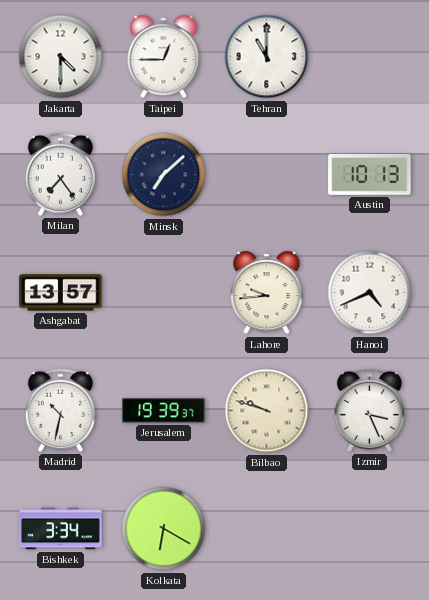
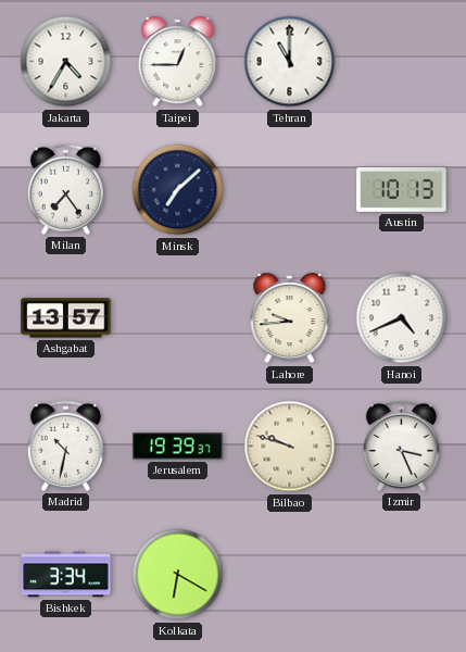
Jakarta: 4:30 -> 4:35
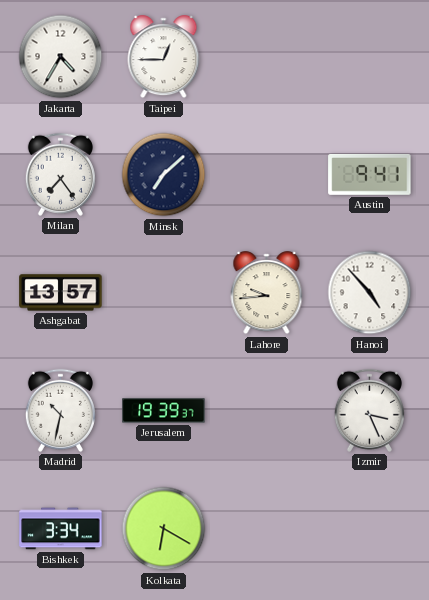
Tehran: 11:00 -> none
Austin: 10:13 -> 9:41
Hanoi: 4:41 -> 4:53
Bilbao: 9:48 -> none
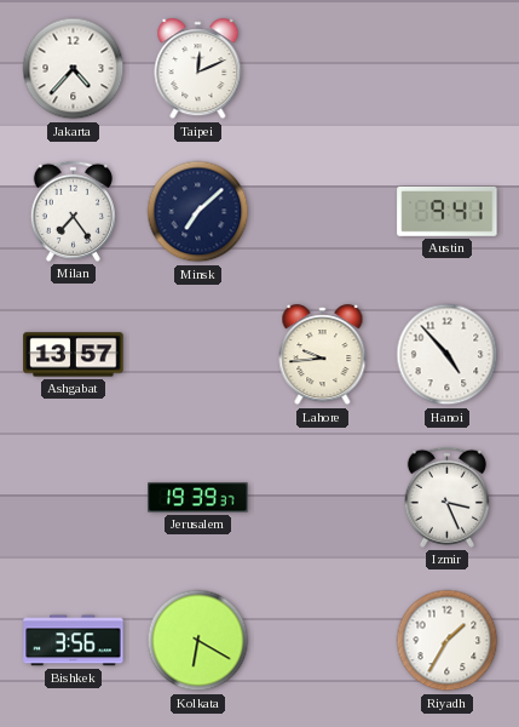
Jakarta: 4:35 -> 4:37
Taipei: 12:45 -> 12:11
Madrid: 10:32 -> none
Bishkek: 3:34 -> 3:56
Riyadh: none -> 1:35
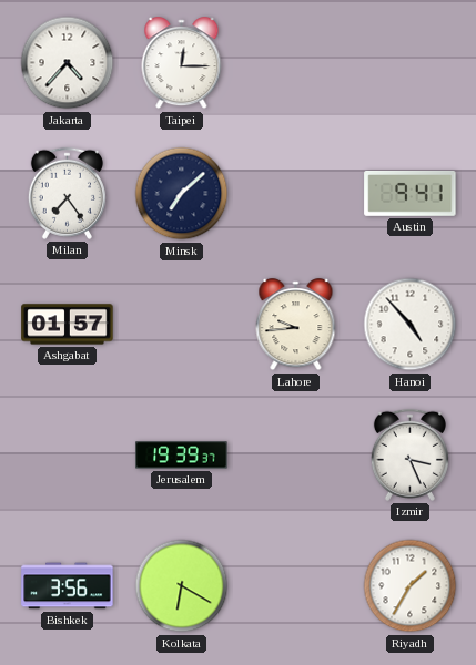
Taipei: 12:11 -> 12:15
Ashgabat: 13:57 -> 01:57
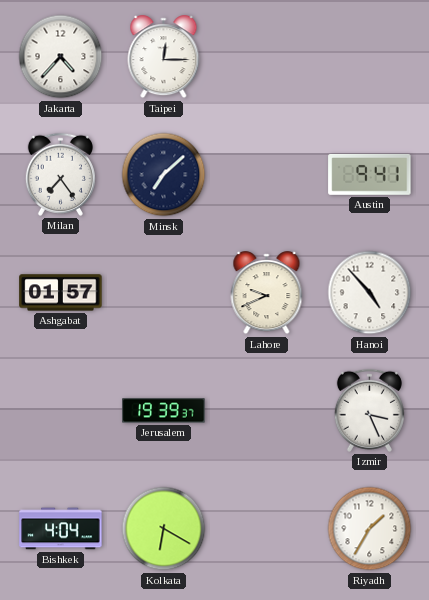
Lahore: 9:44 -> 9:41
Bishkek: 3:56 -> 4:04
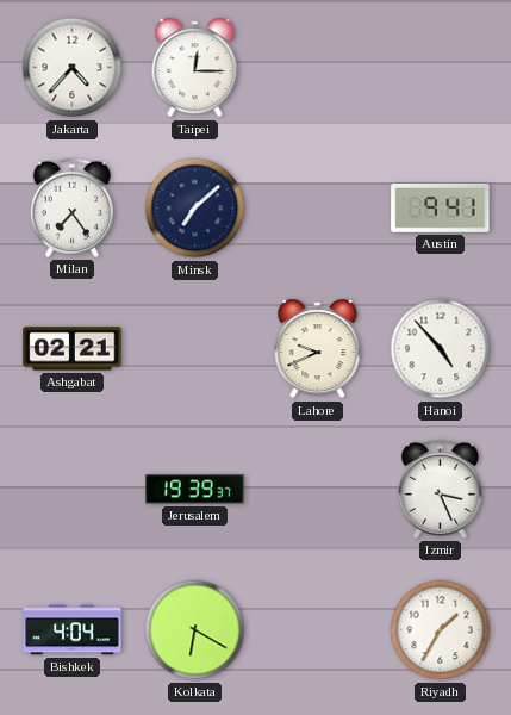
Ashgabat: 01:57 -> 02:21
